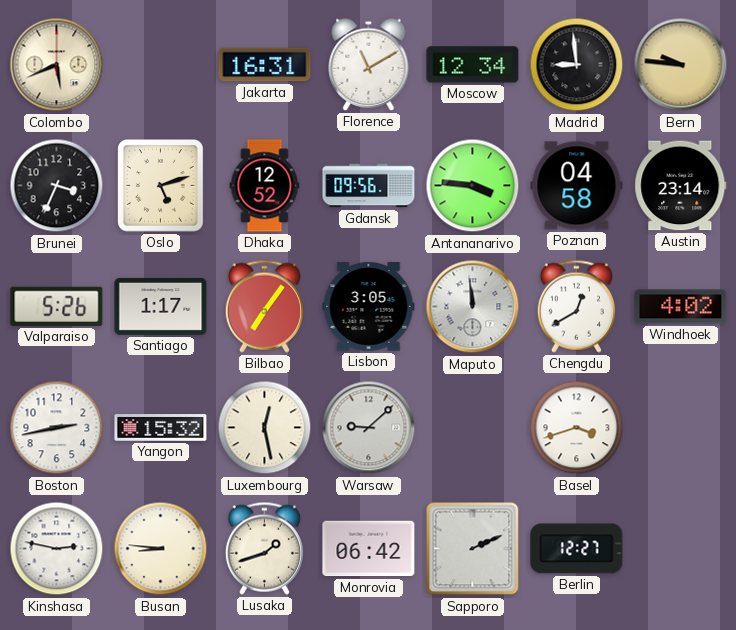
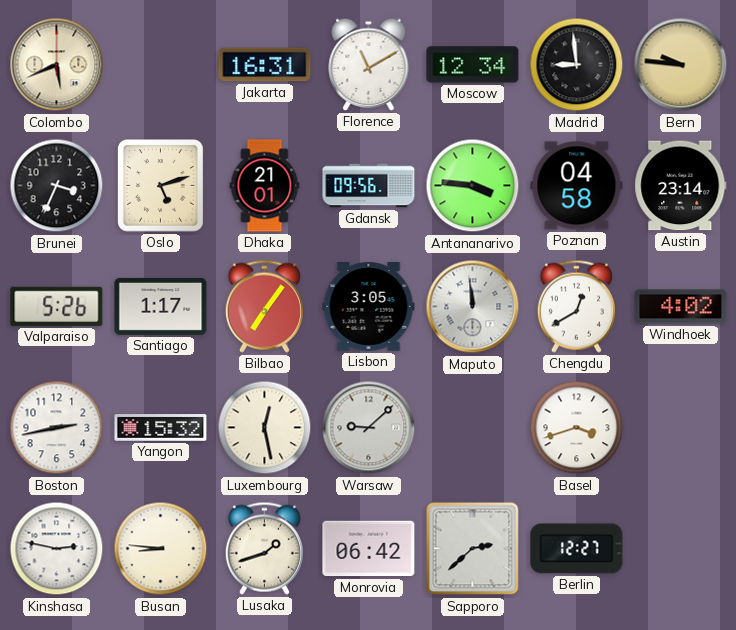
Dhaka: 12:52 -> 21:01
Sapporo: 2:11 -> 2:38
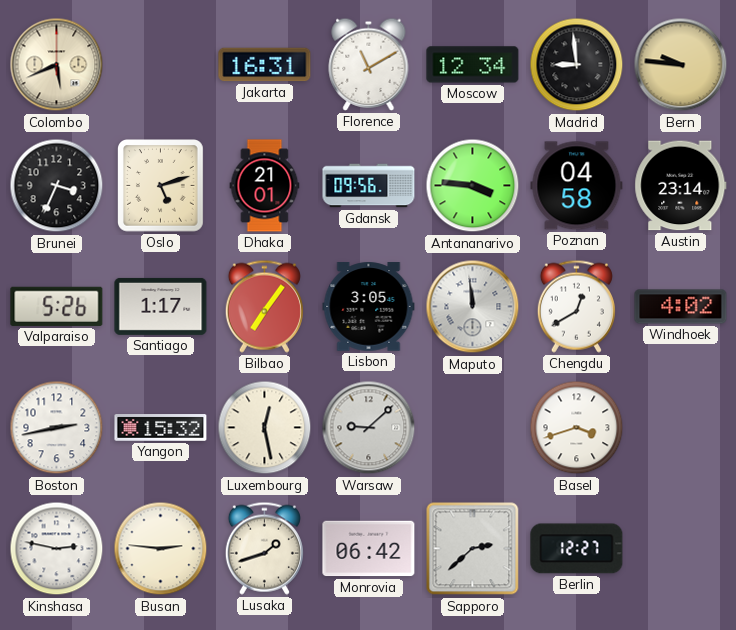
Busan: 8:46 -> 2:46
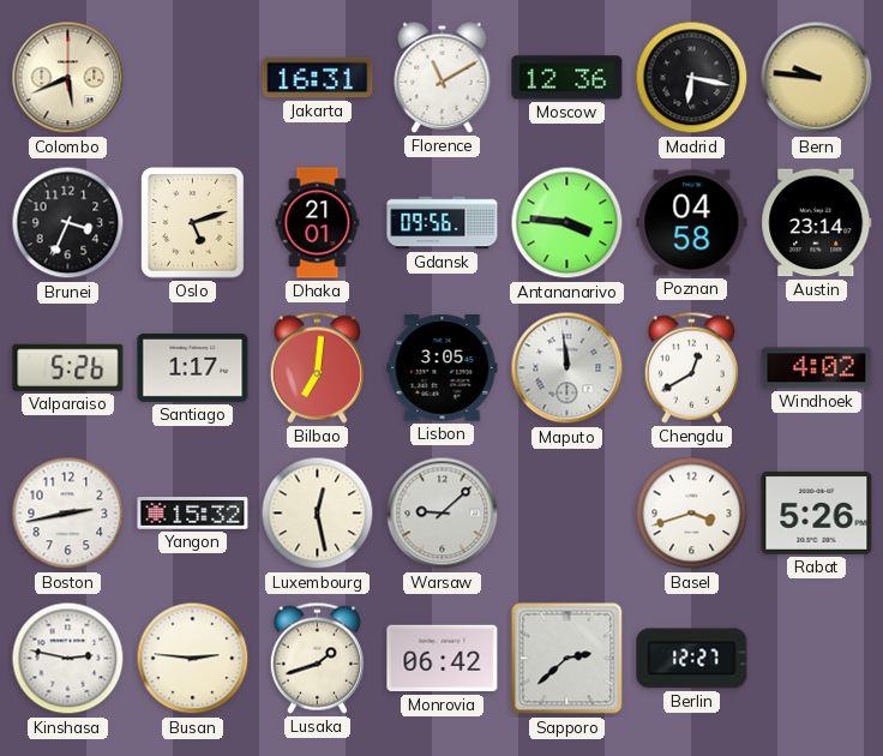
Moscow: 12:34 -> 12:36
Madrid: 8:59 -> 6:17
Bilbao: 7:06 -> 7:01
Rabat: none -> 5:26
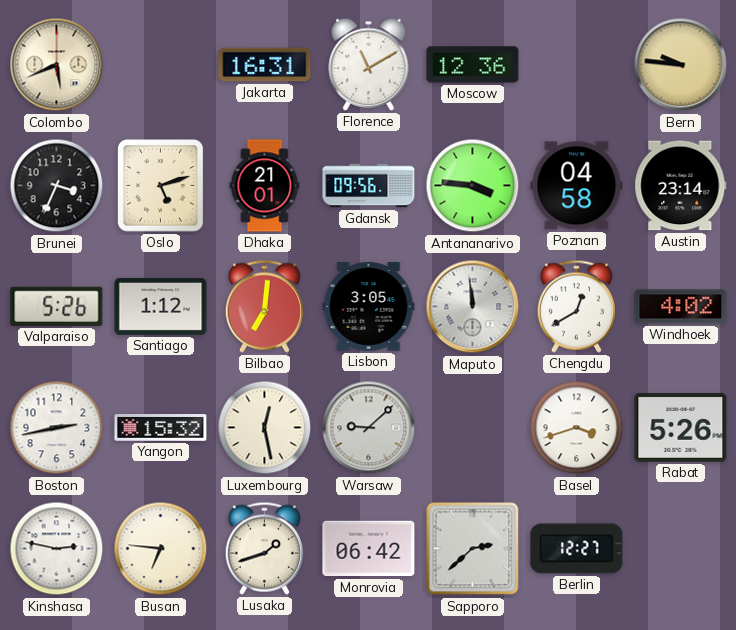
Madrid: 6:17 -> none
Santiago: 1:17 -> 1:12
Busan: 2:46 -> 6:46
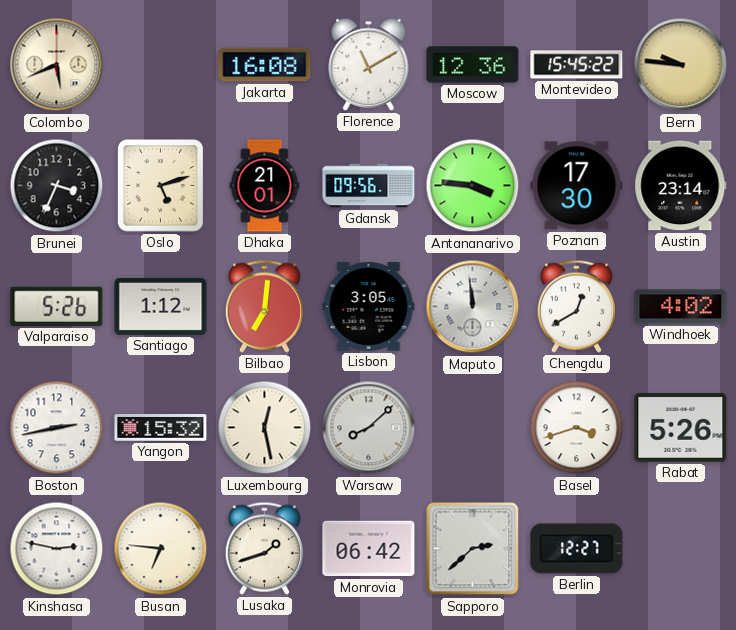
Jakarta: 16:31 -> 16:08
Montevideo: none -> 15:45
Poznan: 04:58 -> 17:30
Warsaw: 9:08 -> 8:08
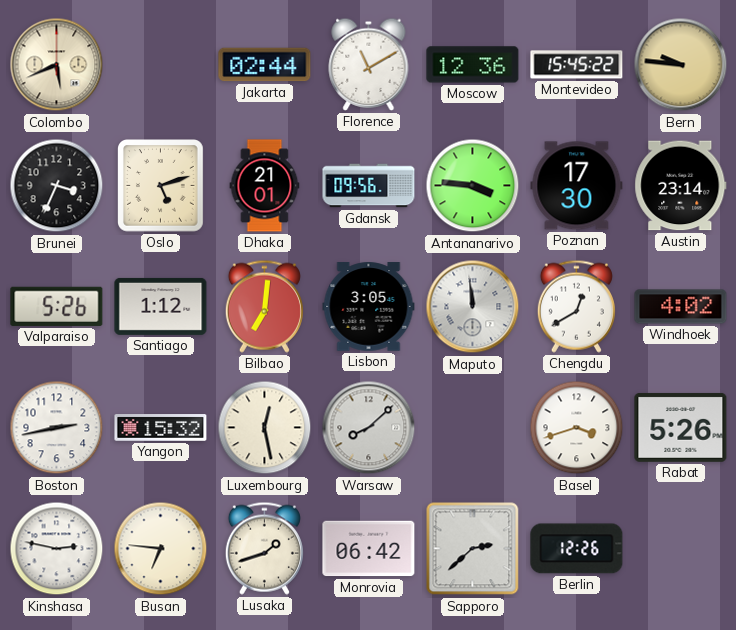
Jakarta: 16:08 -> 02:44
Berlin: 12:27 -> 12:26
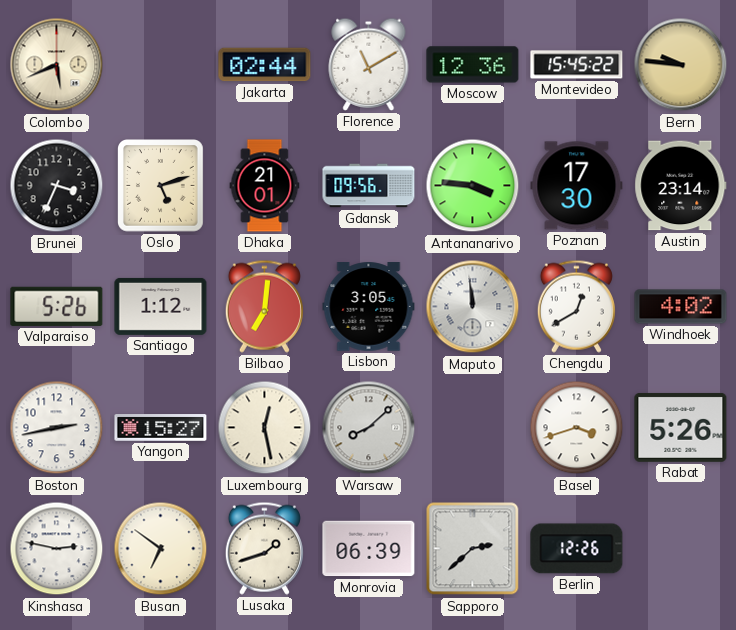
Yangon: 15:32 -> 15:27
Busan: 6:46 -> 6:51
Monrovia: 06:42 -> 06:39
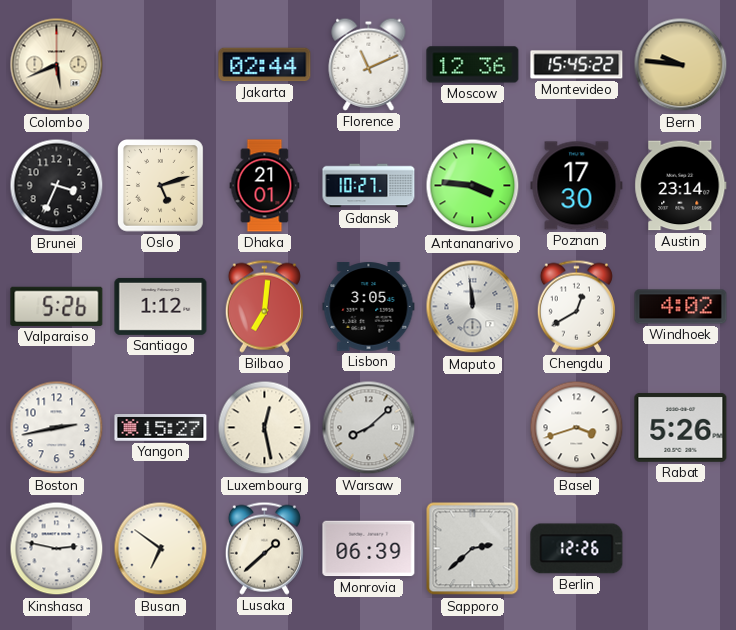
Florence: 11:10 -> 11:11
Gdansk: 09:56 -> 10:27
Lusaka: 1:42 -> 1:38
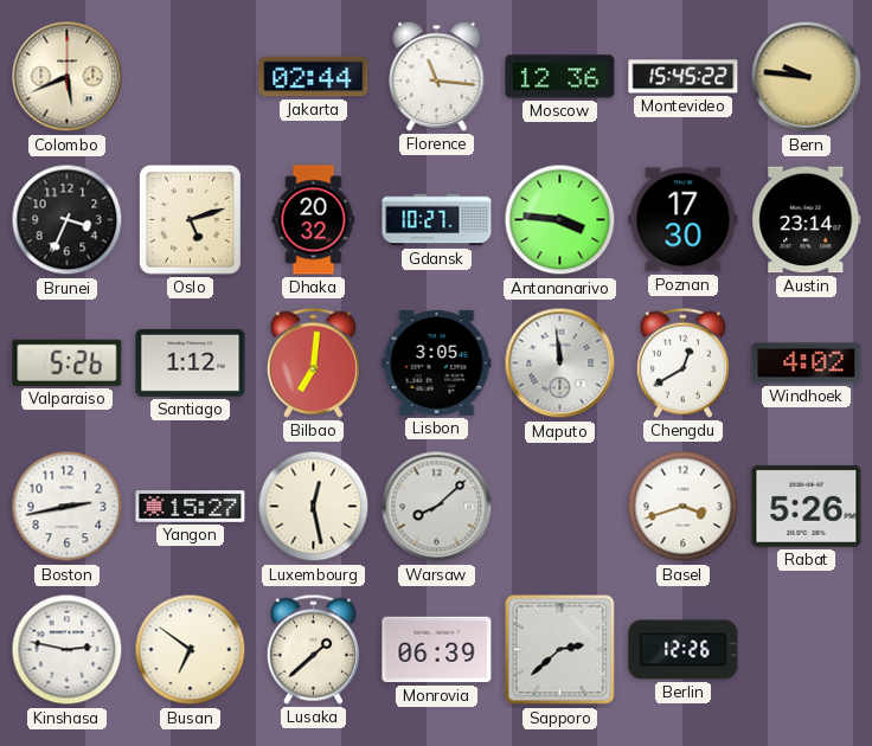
Florence: 11:11 -> 11:16
Dhaka: 21:01 -> 20:32
